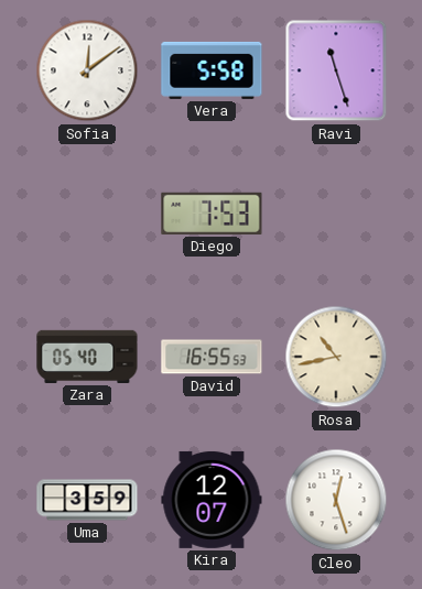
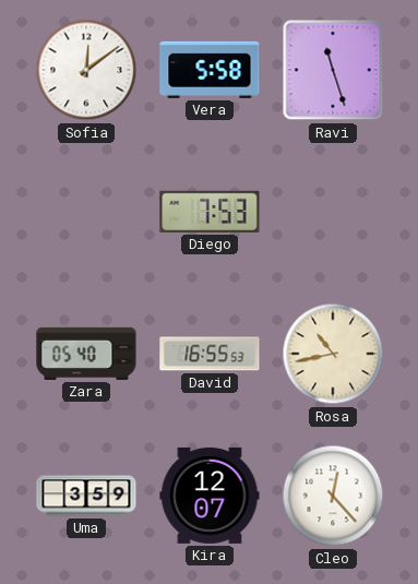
Cleo: 12:27 -> 12:23
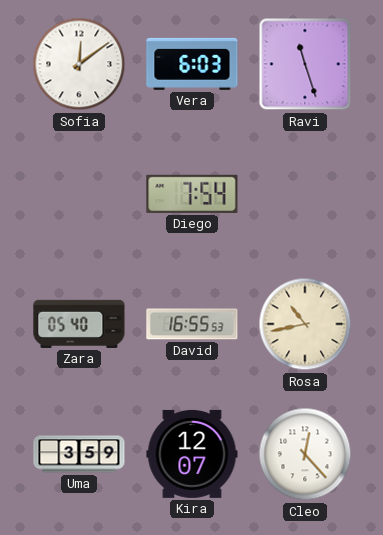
Vera: 5:58 -> 6:03
Diego: 7:53 -> 7:54
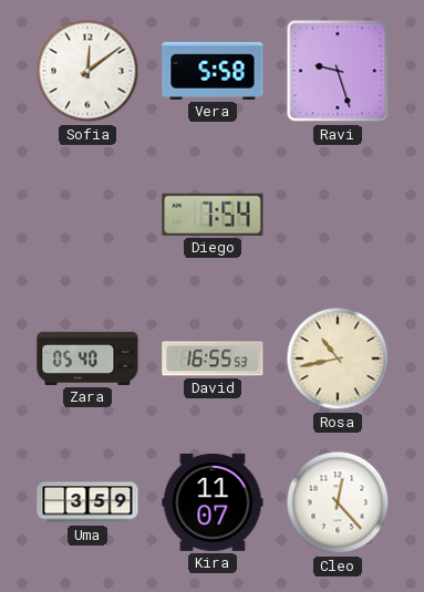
Vera: 6:03 -> 5:58
Ravi: 11:27 -> 9:27
Kira: 12:07 -> 11:07
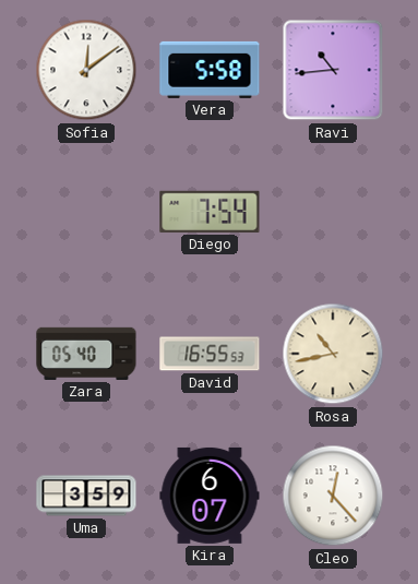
Ravi: 9:27 -> 10:44
Kira: 11:07 -> 6:07
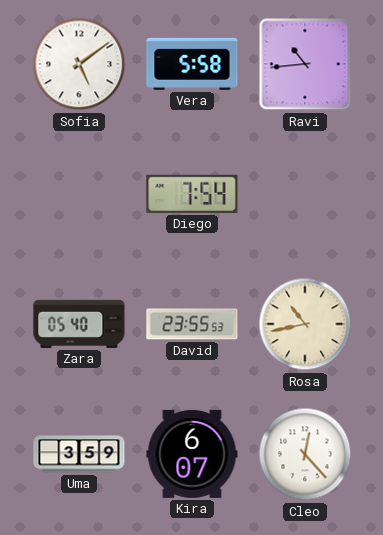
Sofia: 12:09 -> 5:09
David: 16:55 -> 23:55
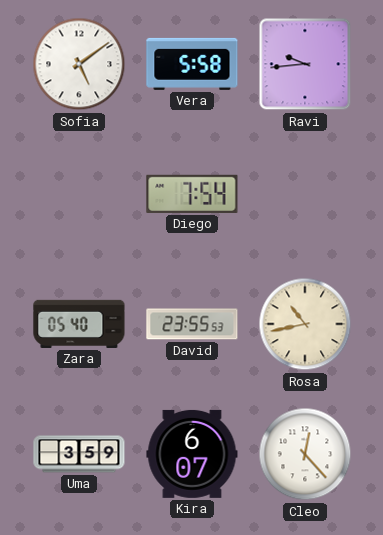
Ravi: 10:44 -> 9:44
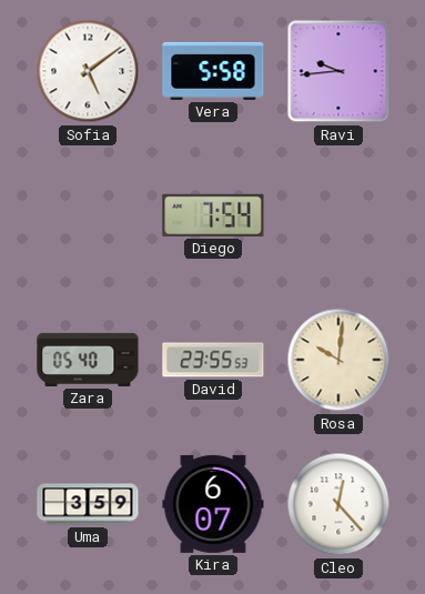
Rosa: 10:43 -> 10:01
